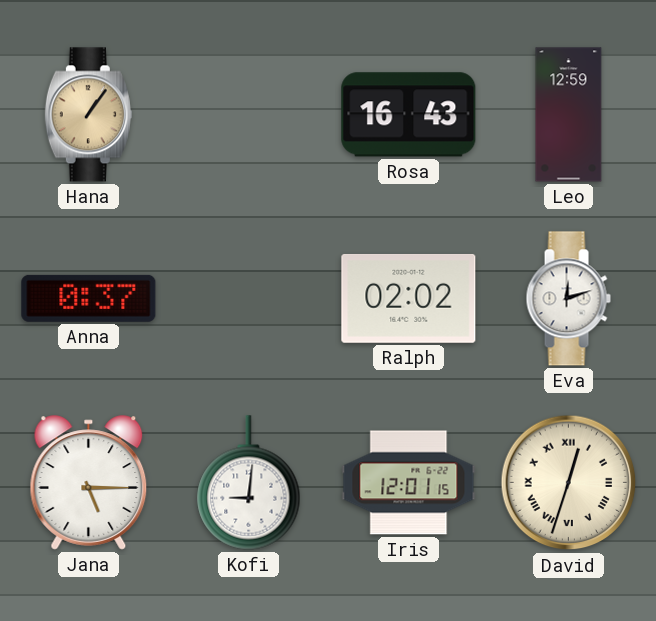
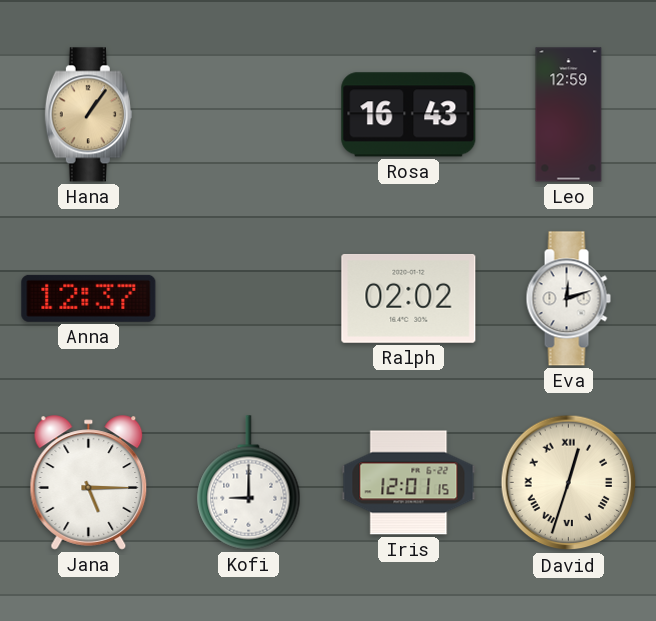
Anna: 0:37 -> 12:37
Kofi: 9:01 -> 9:00
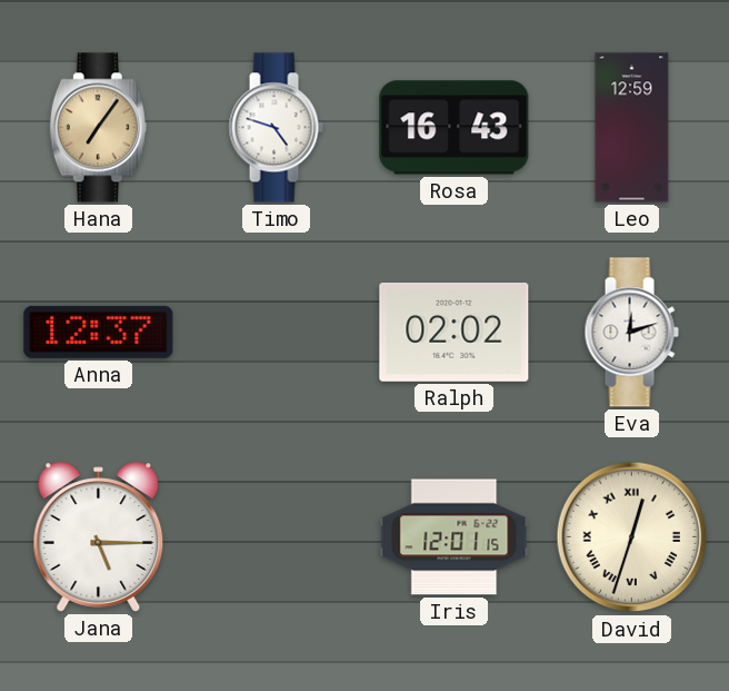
Hana: 1:06 -> 7:06
Timo: none -> 4:48
Kofi: 9:00 -> none
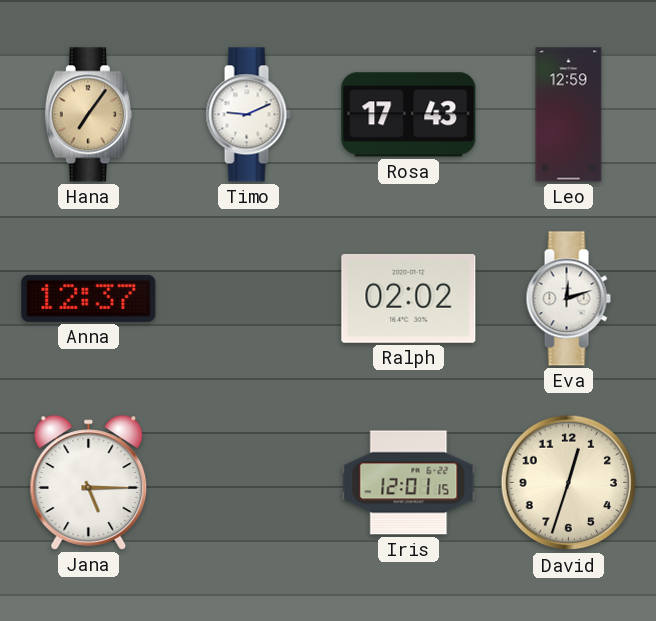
Timo: 4:48 -> 9:11
Rosa: 16:43 -> 17:43
David numerals: Roman -> Arabic
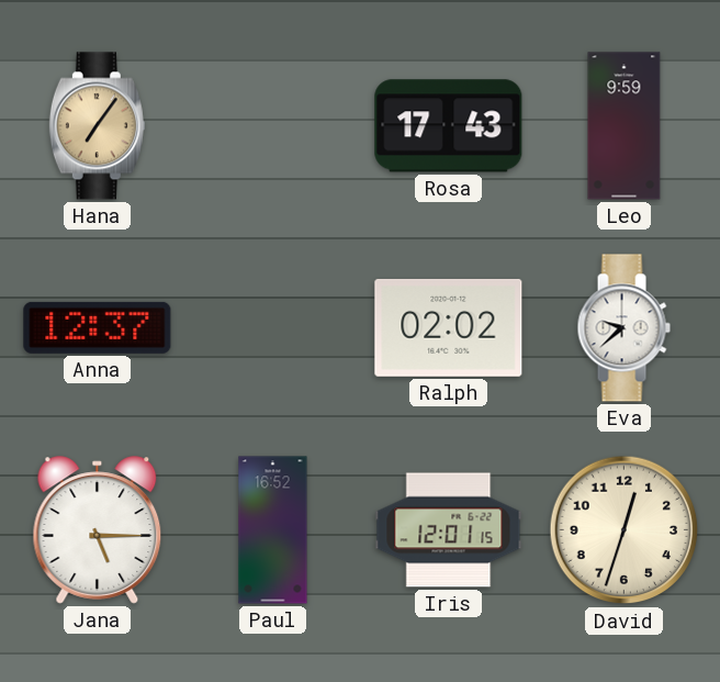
Timo: 9:11 -> none
Leo: 12:59 -> 9:59
Eva: 12:12 -> 9:38
Paul: none -> 16:52
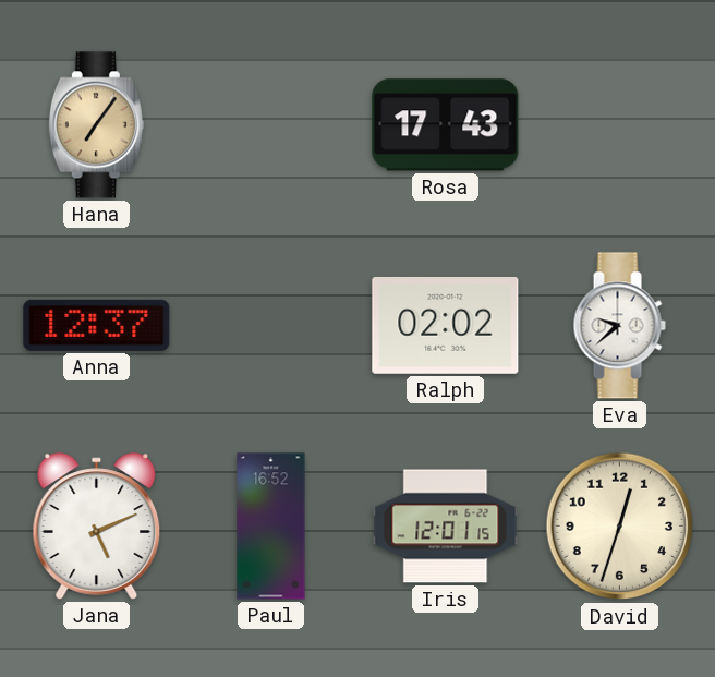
Leo: 9:59 -> none
Jana: 5:15 -> 5:11
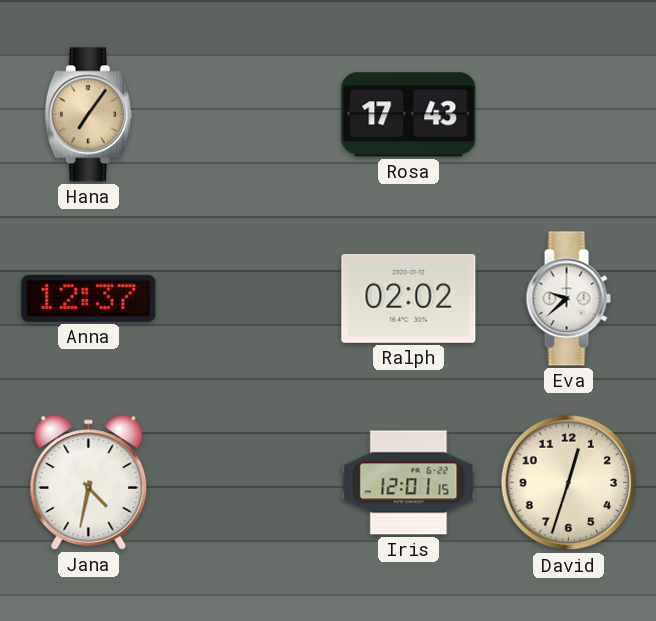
Jana: 5:11 -> 4:32
Paul: 16:52 -> none
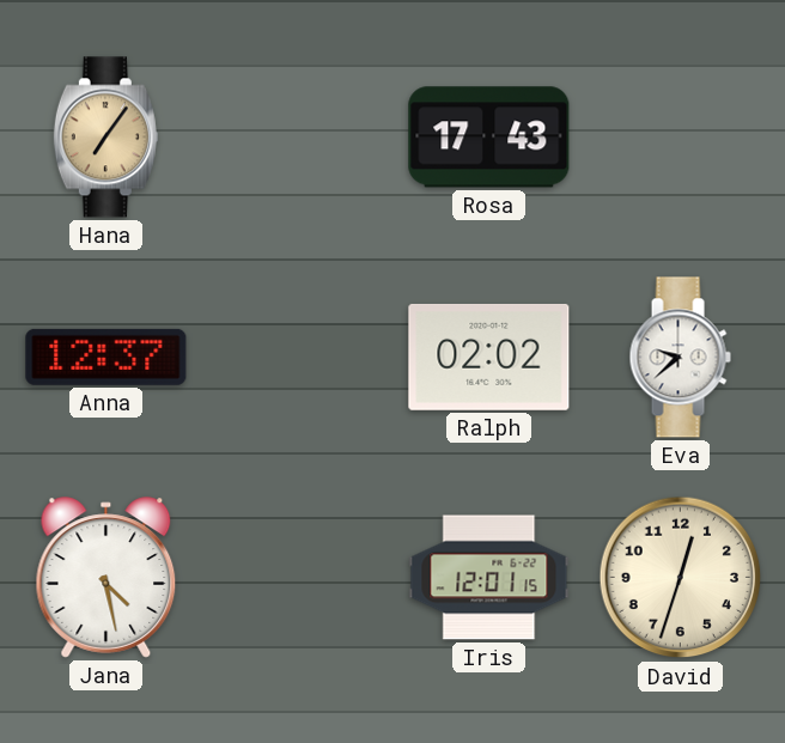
Jana: 4:32 -> 4:28
